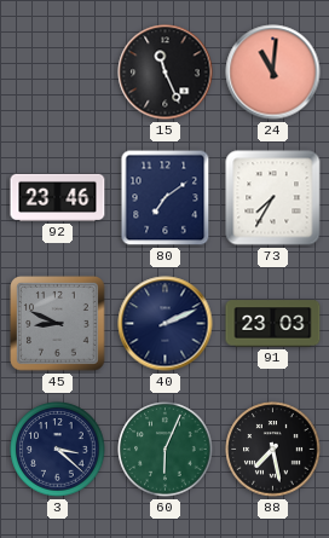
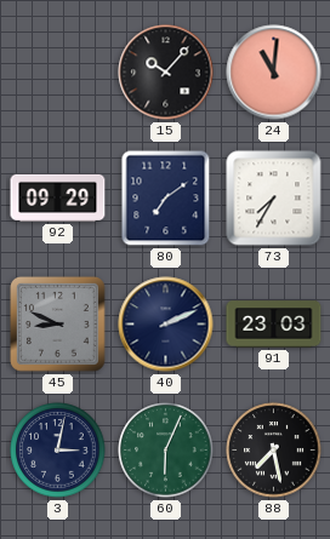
15: 11:26 -> 10:07
92: 23:46 -> 09:29
3: 3:22 -> 3:02
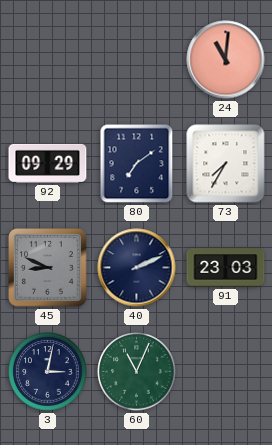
15: 10:07 -> none
60: 6:04 -> 11:04
88: 7:28 -> none
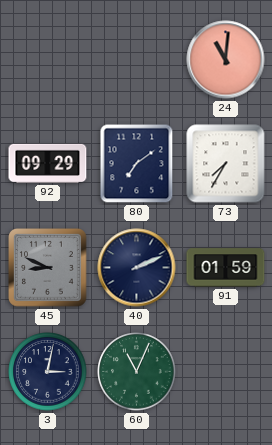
91: 23:03 -> 01:59
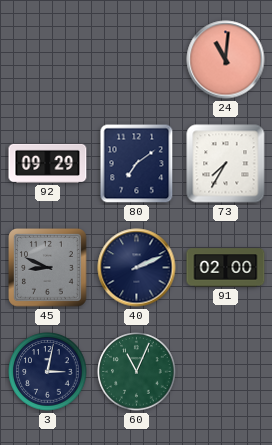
91: 01:59 -> 02:00
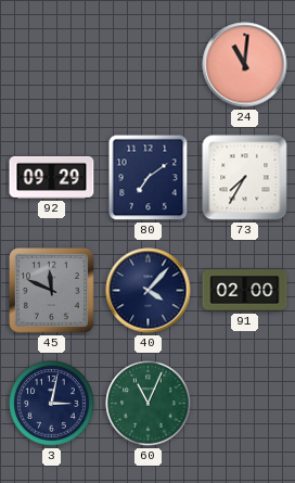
45: 8:49 -> 11:49
40: 2:11 -> 4:07
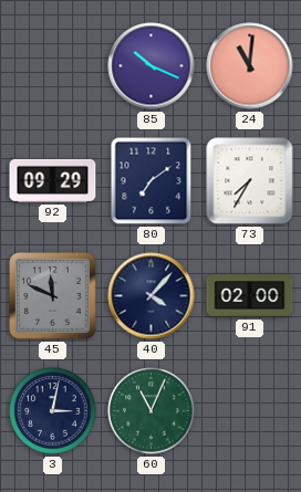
85: none -> 10:19
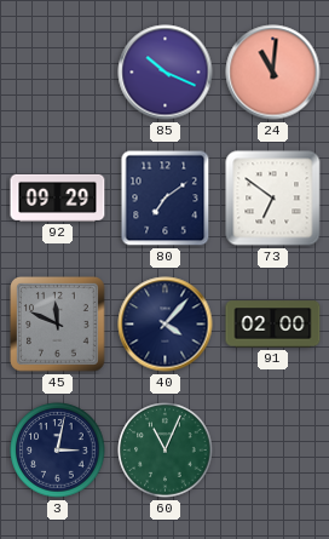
73: 7:35 -> 6:51
